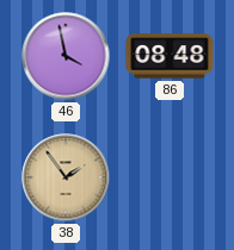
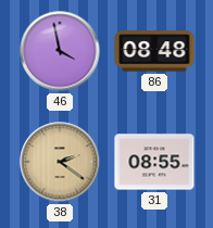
38: 1:54 -> 2:21
31: none -> 08:55
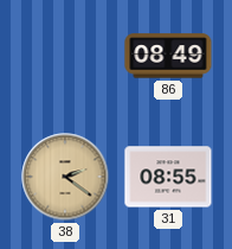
46: 3:58 -> none
86: 08:48 -> 08:49
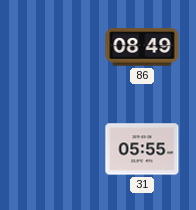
38: 2:21 -> none
31: 08:55 -> 05:55
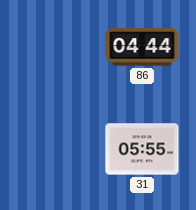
86: 08:49 -> 04:44
